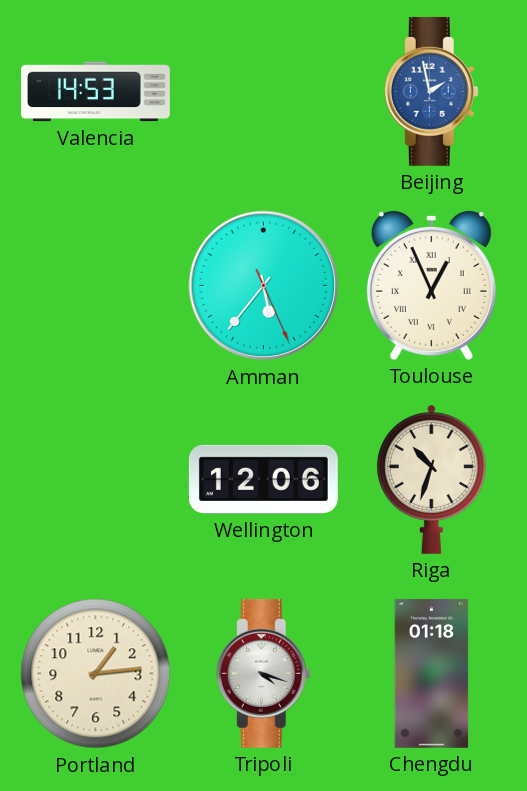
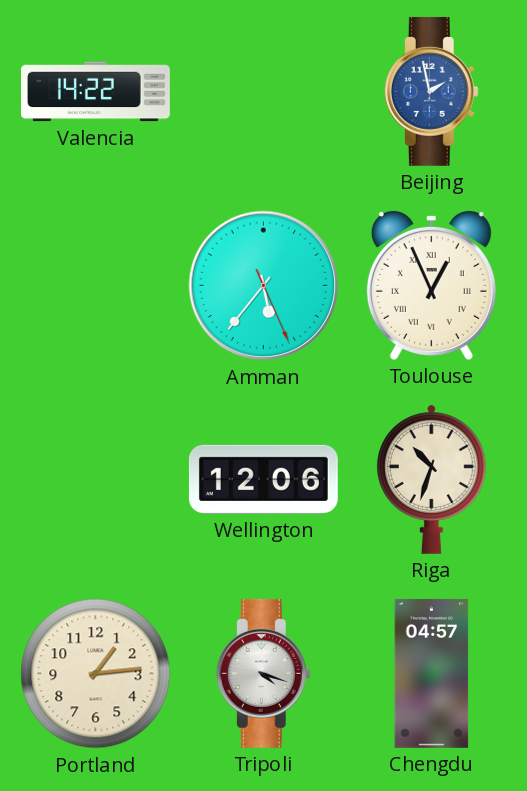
Valencia: 14:53 -> 14:22
Chengdu: 01:18 -> 04:57
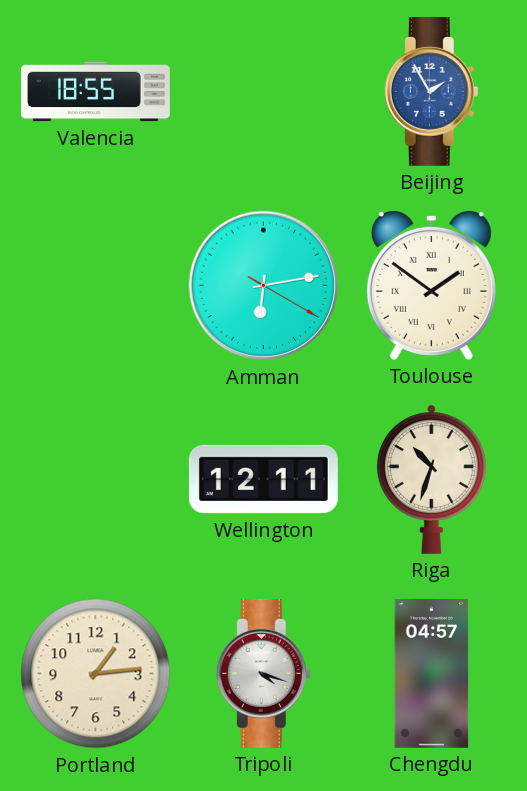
Valencia: 14:22 -> 18:55
Beijing: 1:58 -> 1:55
Amman: 5:36 -> 6:13
Toulouse: 12:56 -> 1:51
Wellington: 12:06 -> 12:11
